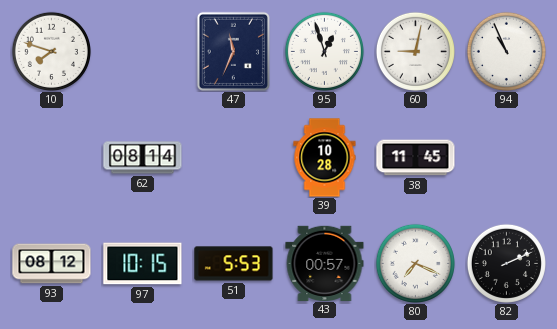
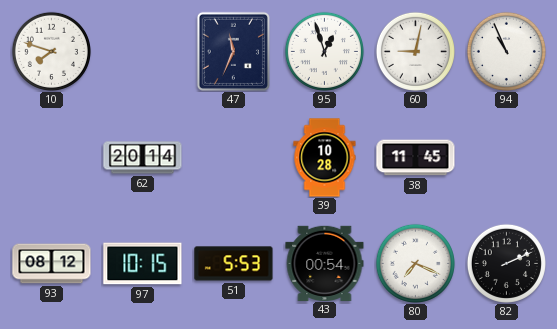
62: 08:14 -> 20:14
43: 00:57 -> 00:54
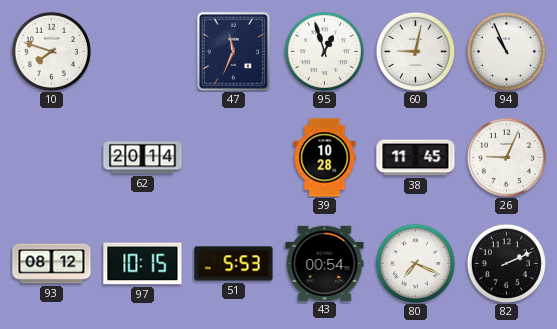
26: none -> 9:04
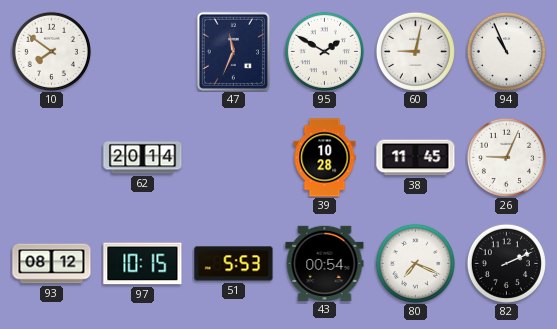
10: 7:48 -> 7:51
95: 12:57 -> 1:50
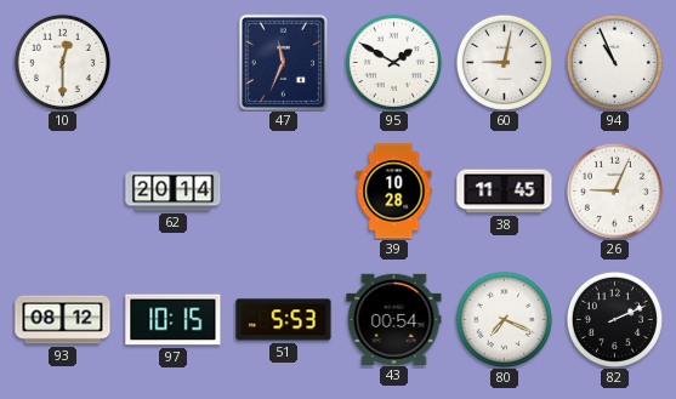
10: 7:51 -> 12:30
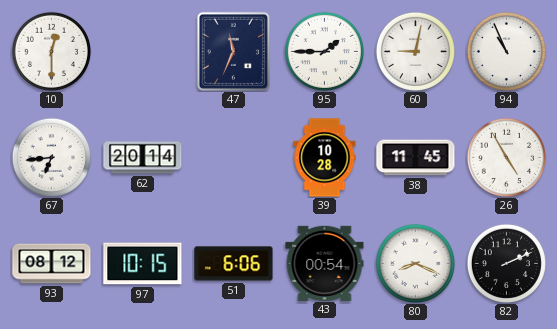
95: 1:50 -> 1:45
67: none -> 6:44
26: 9:04 -> 4:55
51: 5:53 -> 6:06
80: 7:19 -> 8:19
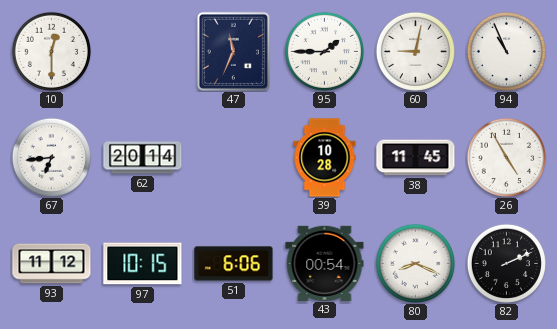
93: 08:12 -> 11:12
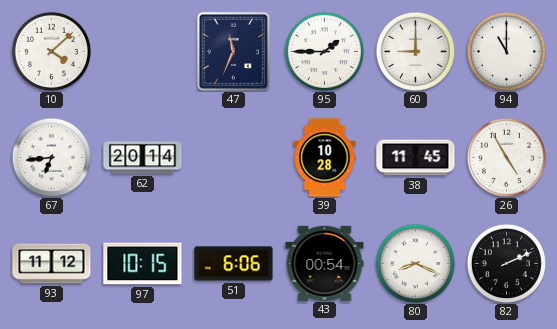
10: 12:30 -> 4:08
60: 9:02 -> 9:00
94: 10:56 -> 11:00
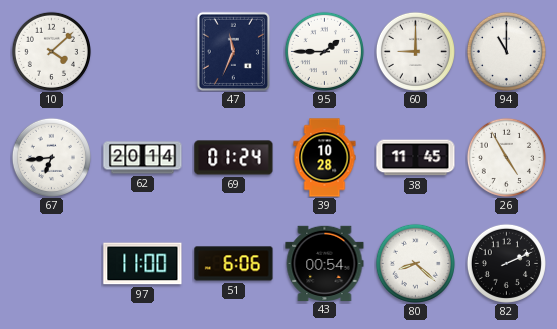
69: none -> 01:24
93: 11:12 -> none
97: 10:15 -> 11:00
80: 8:19 -> 8:22
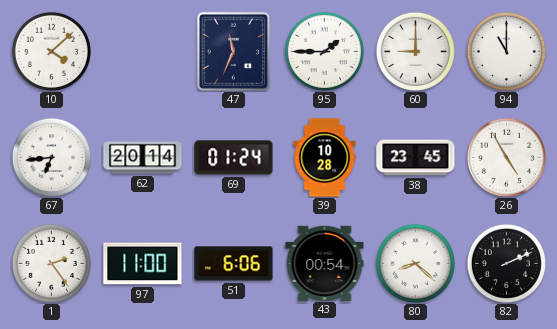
38: 11:45 -> 23:45
1: none -> 2:24
